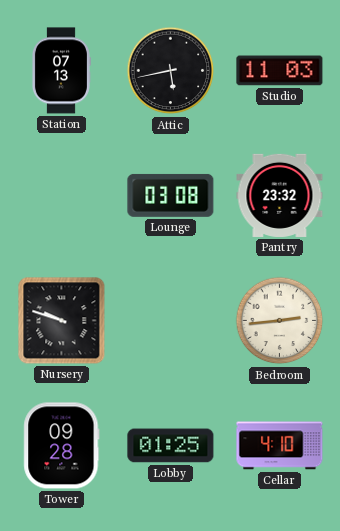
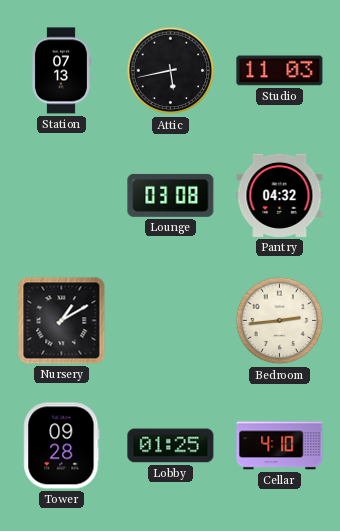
Pantry: 23:32 -> 04:32
Nursery: 9:48 -> 1:10
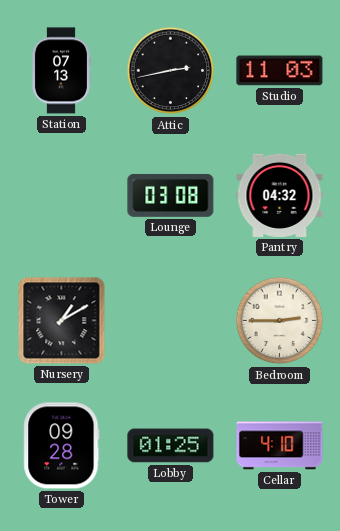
Attic: 5:43 -> 2:43
Bedroom: 2:44 -> 2:45
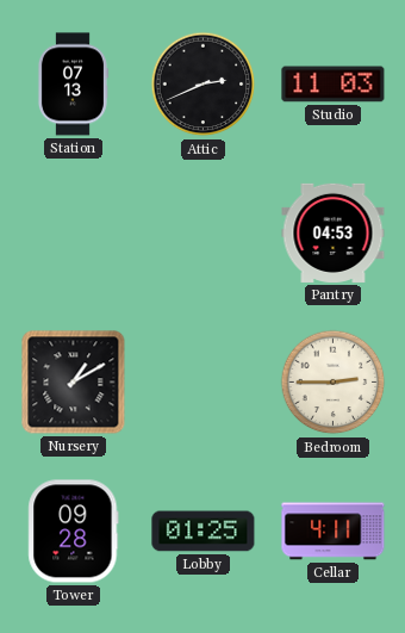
Attic: 2:43 -> 2:41
Lounge: 03:08 -> none
Pantry: 04:32 -> 04:53
Cellar: 4:10 -> 4:11
